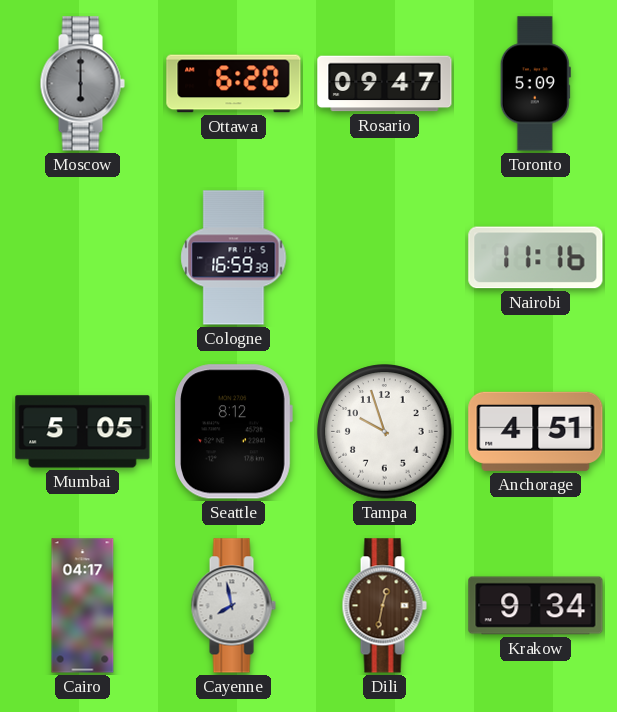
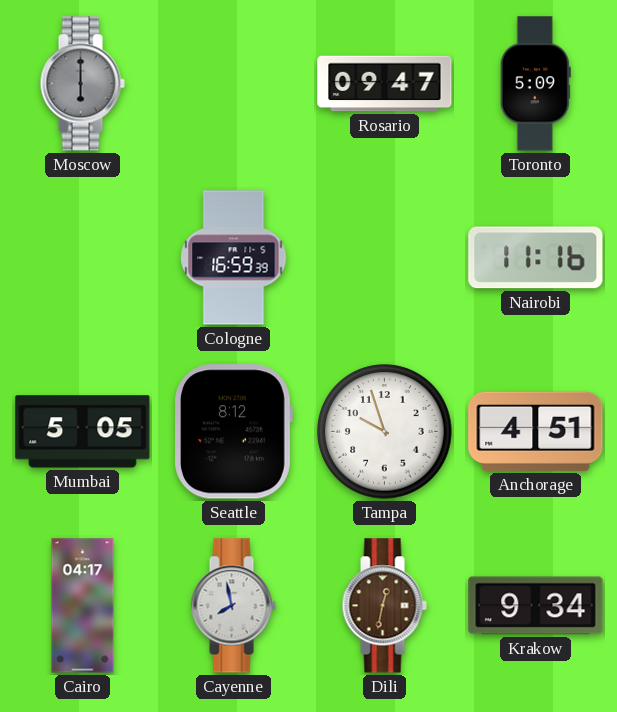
Ottawa: 6:20 -> none
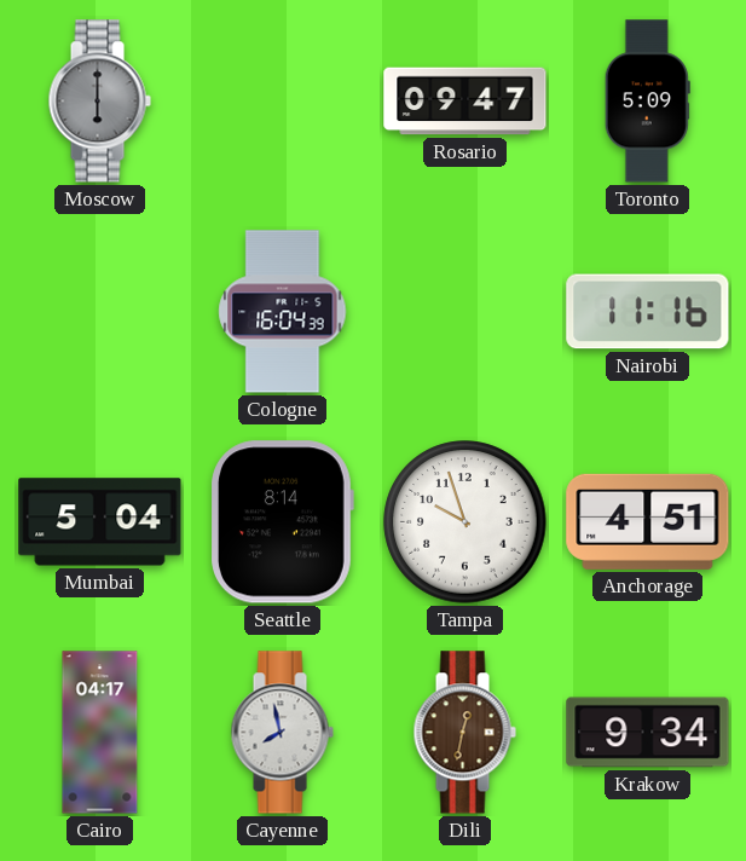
Cologne: 16:59 -> 16:04
Mumbai: 5:05 -> 5:04
Seattle: 8:12 -> 8:14
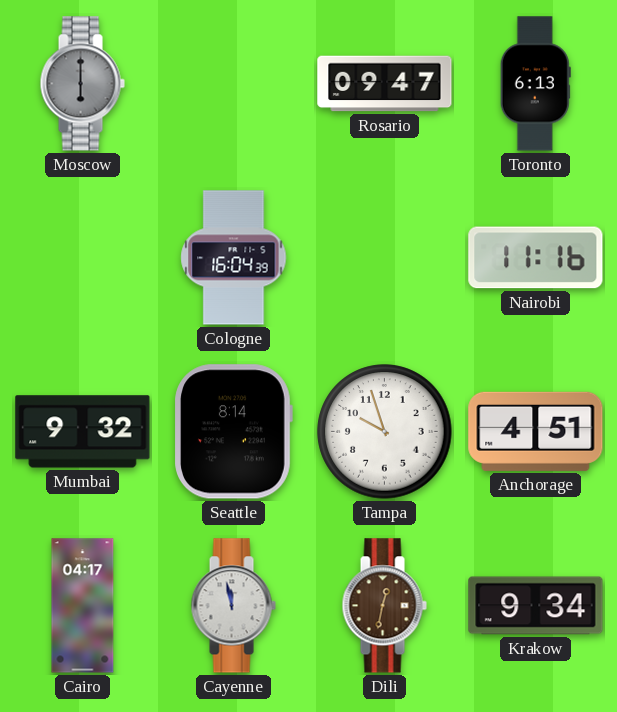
Toronto: 5:09 -> 6:13
Mumbai: 5:04 -> 9:32
Cayenne: 7:58 -> 11:58
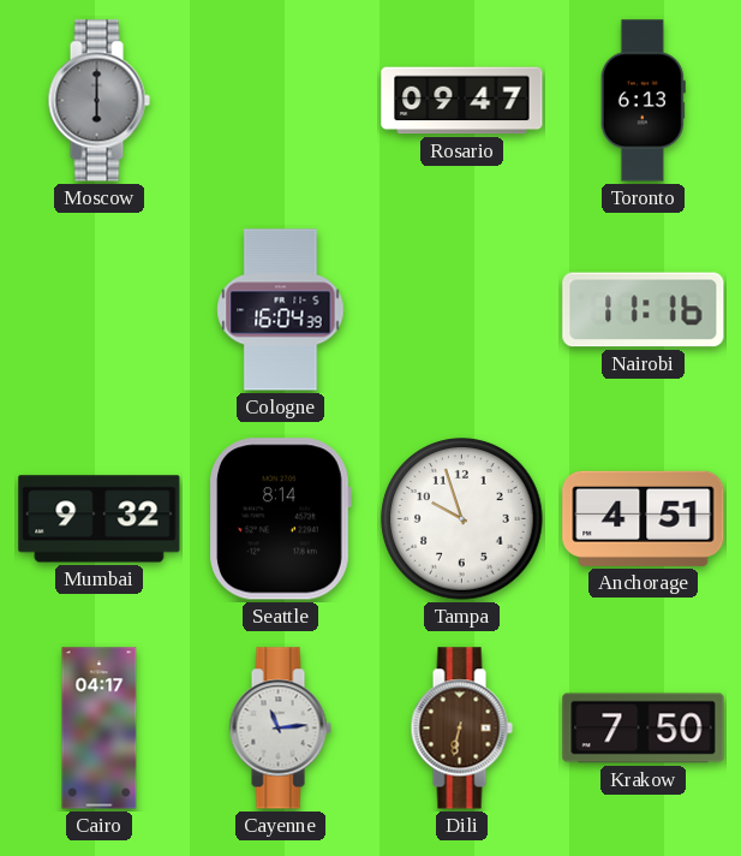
Cayenne: 11:58 -> 11:14
Dili: 12:32 -> 6:32
Krakow: 9:34 -> 7:50
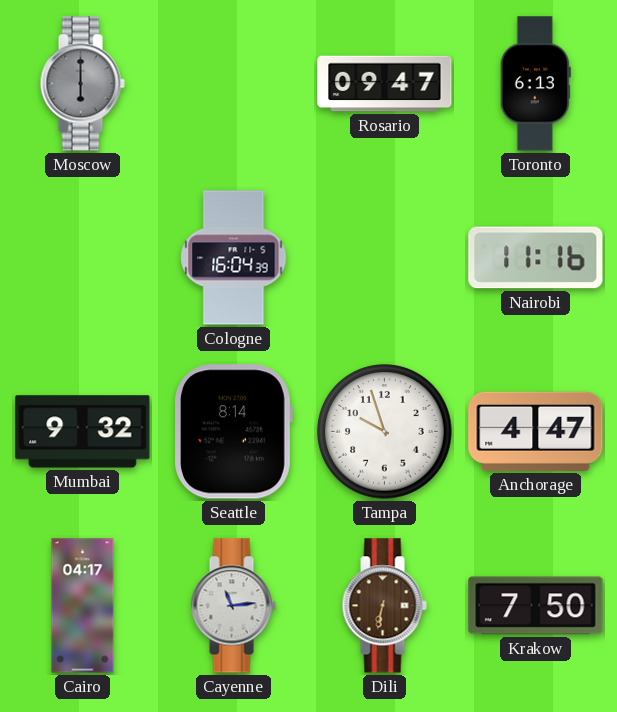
Anchorage: 4:51 -> 4:47
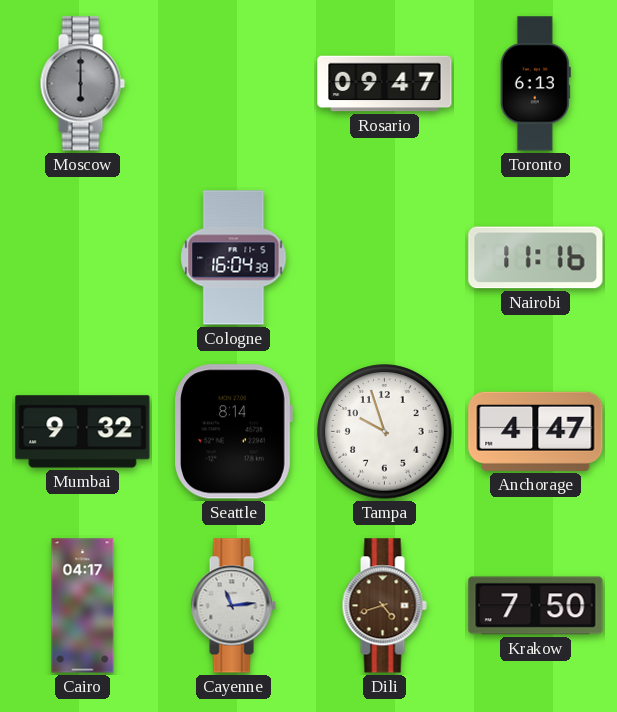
Dili: 6:32 -> 4:42
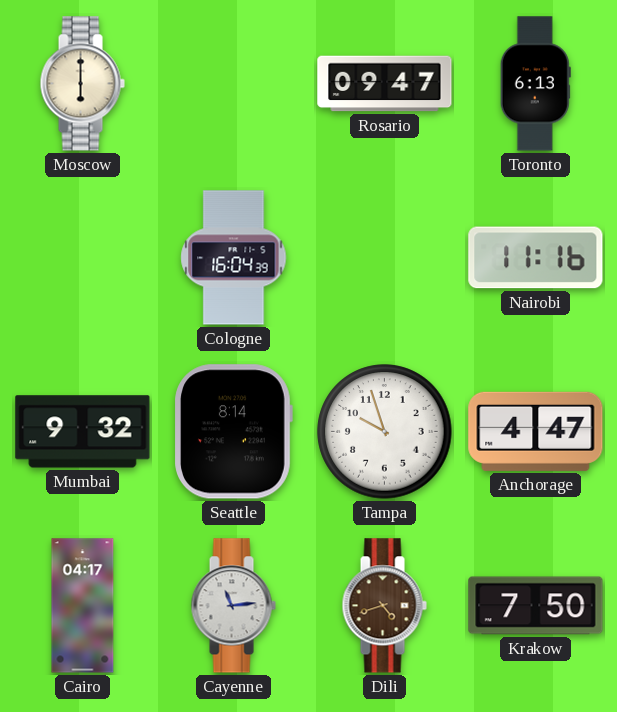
Moscow dial: grey -> cream
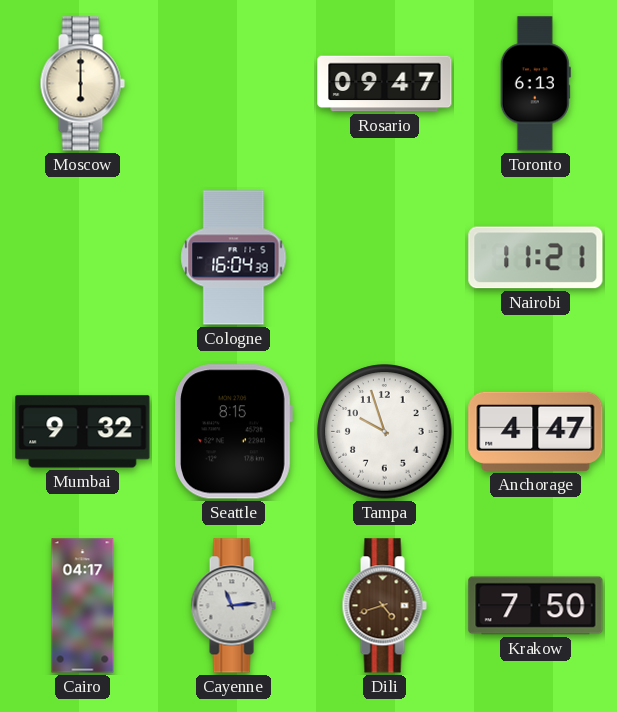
Nairobi: 11:16 -> 11:21
Seattle: 8:14 -> 8:15
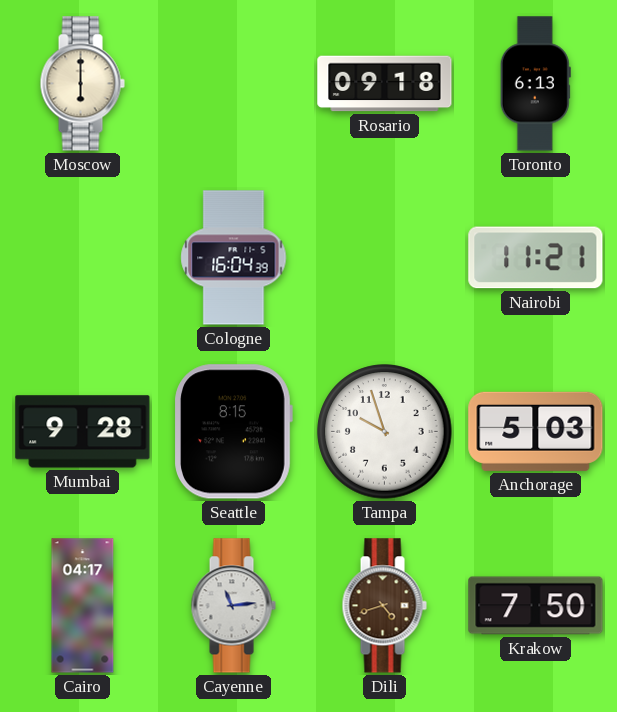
Rosario: 09:47 -> 09:18
Mumbai: 9:32 -> 9:28
Anchorage: 4:47 -> 5:03
